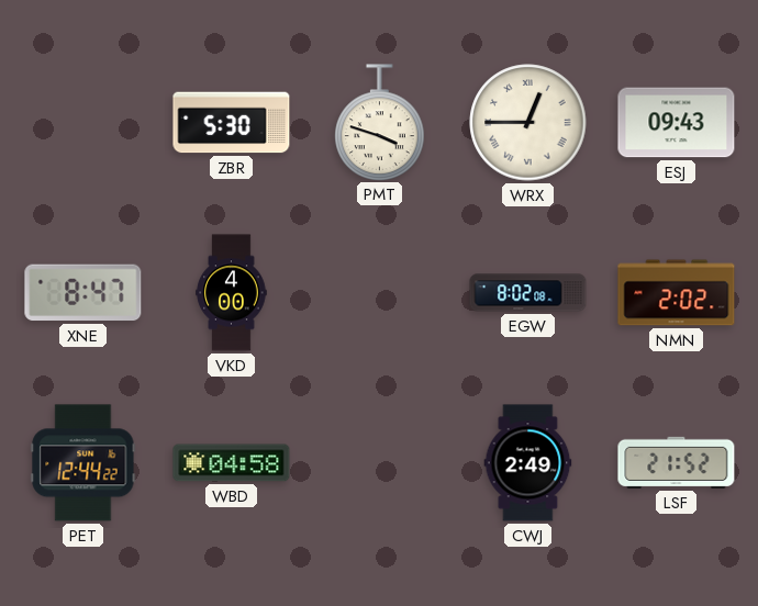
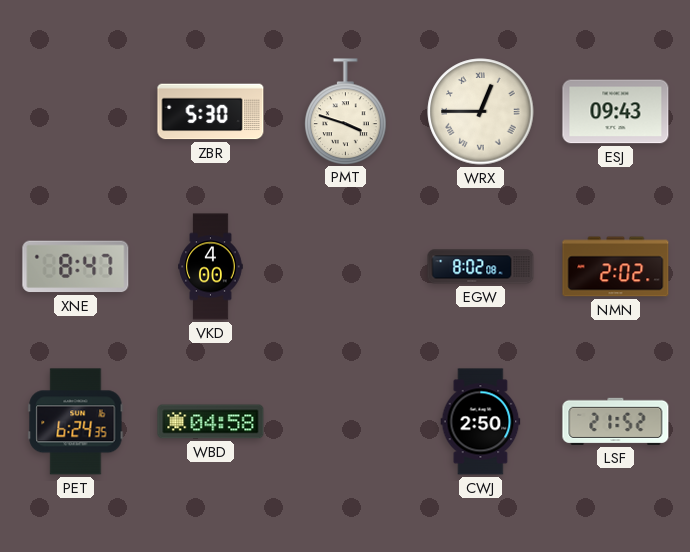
PET: 12:44 -> 6:24
CWJ: 2:49 -> 2:50
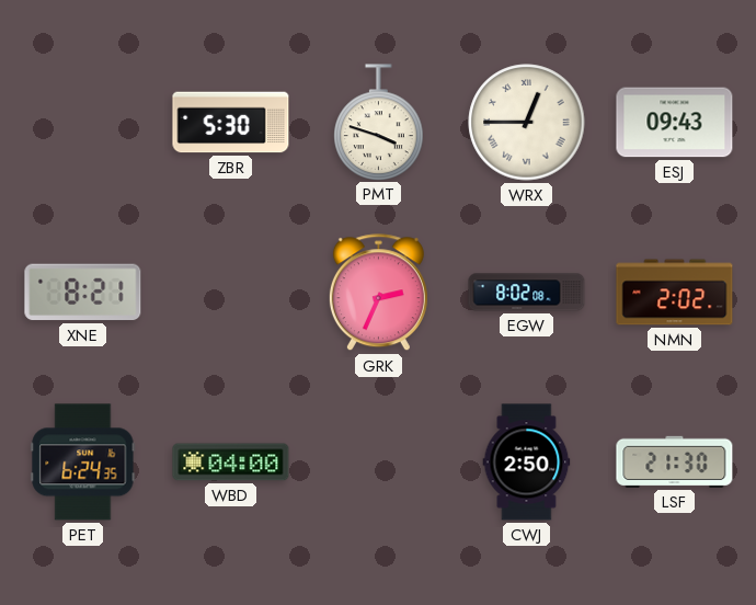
XNE: 8:47 -> 8:21
VKD: 4:00 -> none
GRK: none -> 2:34
WBD: 04:58 -> 04:00
LSF: 21:52 -> 21:30
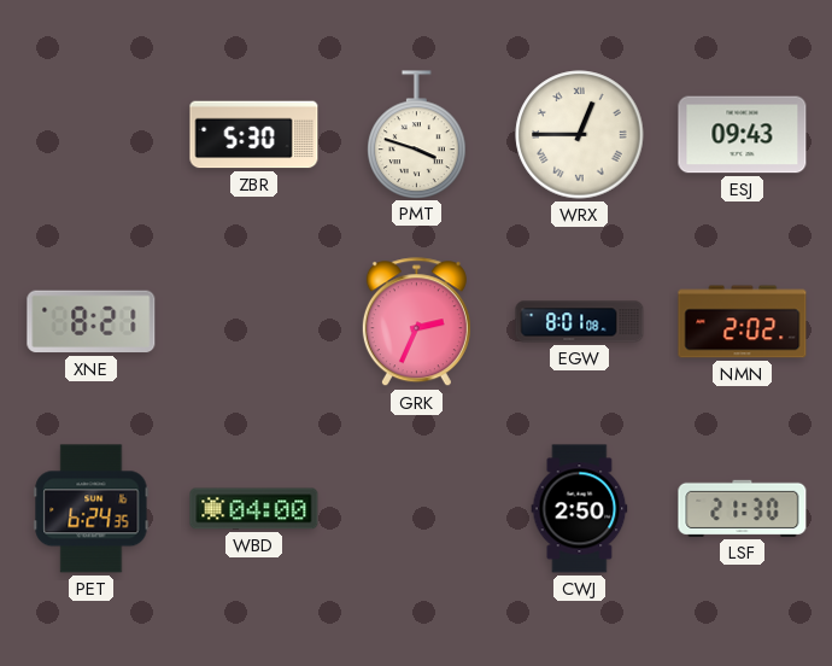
EGW: 8:02 -> 8:01
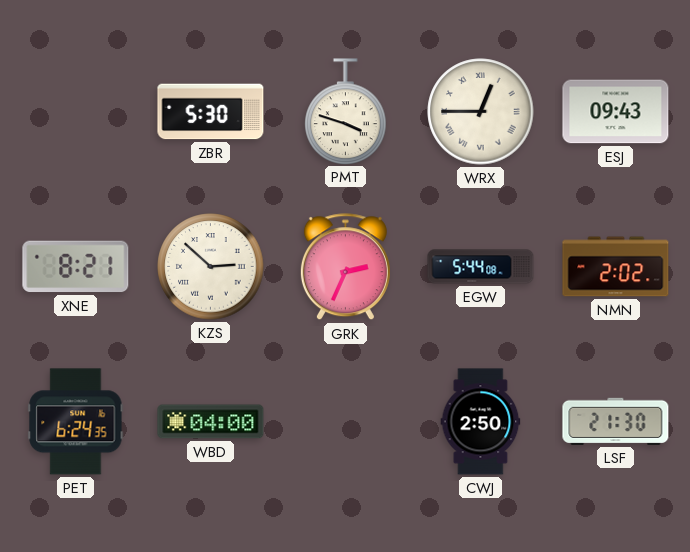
KZS: none -> 2:52
EGW: 8:01 -> 5:44
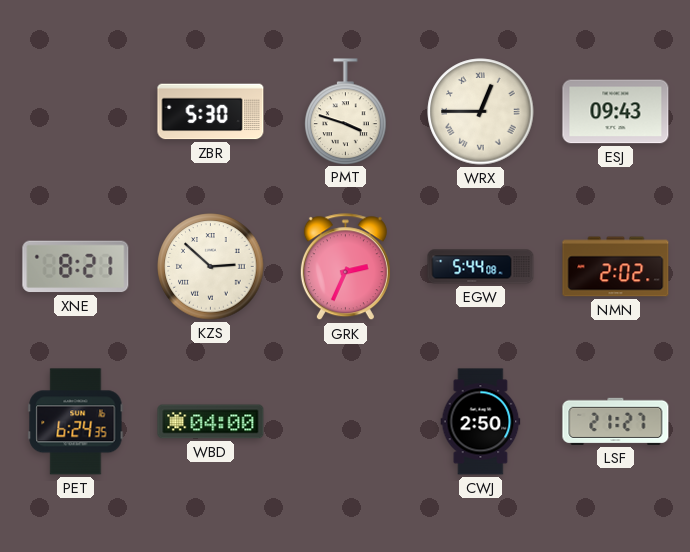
LSF: 21:30 -> 21:27
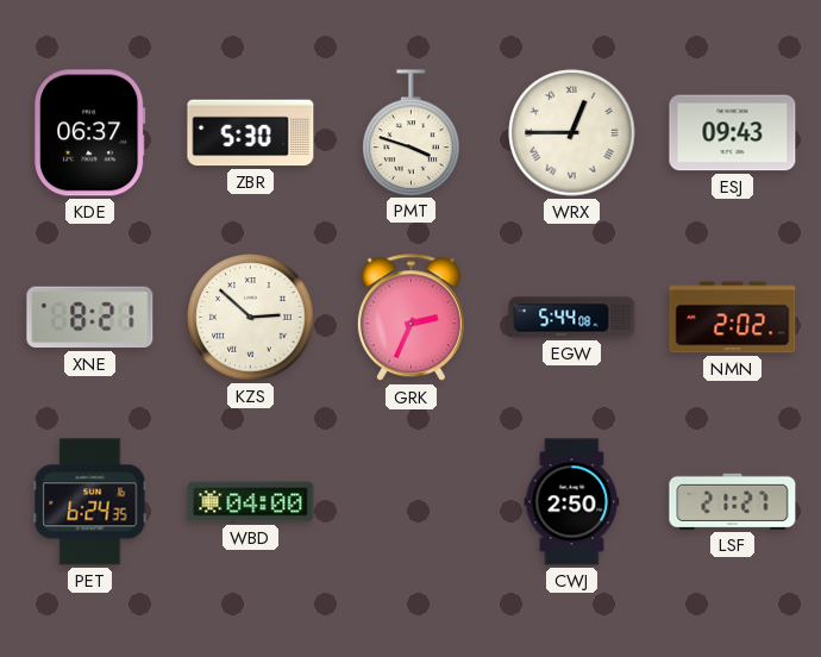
KDE: none -> 06:37
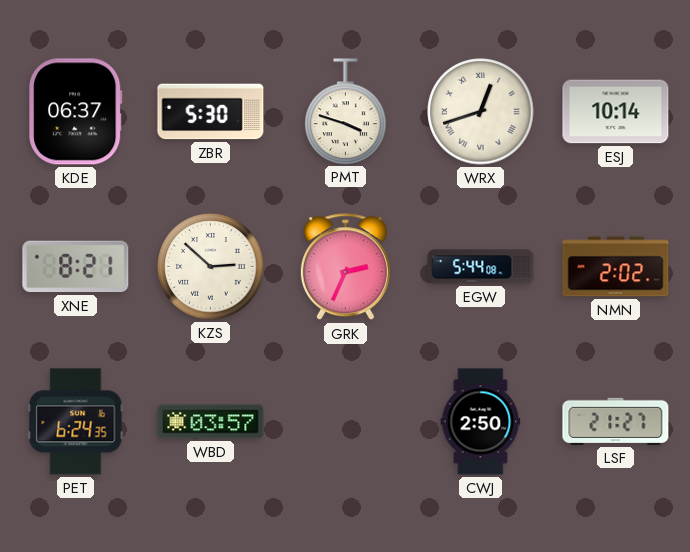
WRX: 12:45 -> 12:42
ESJ: 09:43 -> 10:14
WBD: 04:00 -> 03:57
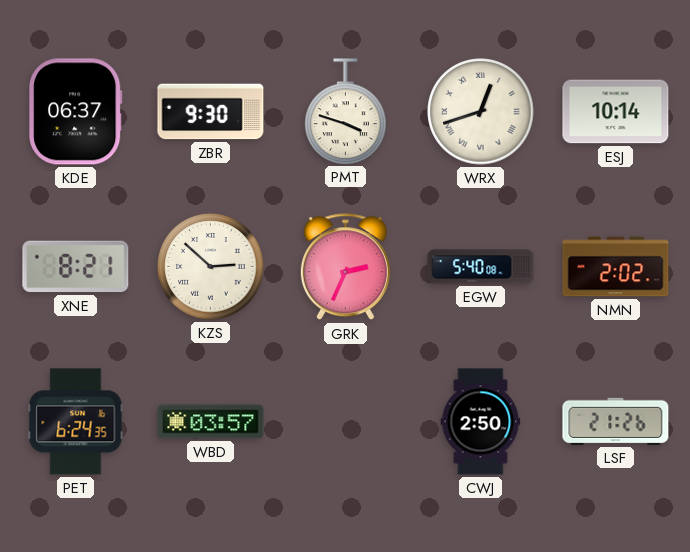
ZBR: 5:30 -> 9:30
EGW: 5:44 -> 5:40
LSF: 21:27 -> 21:26
